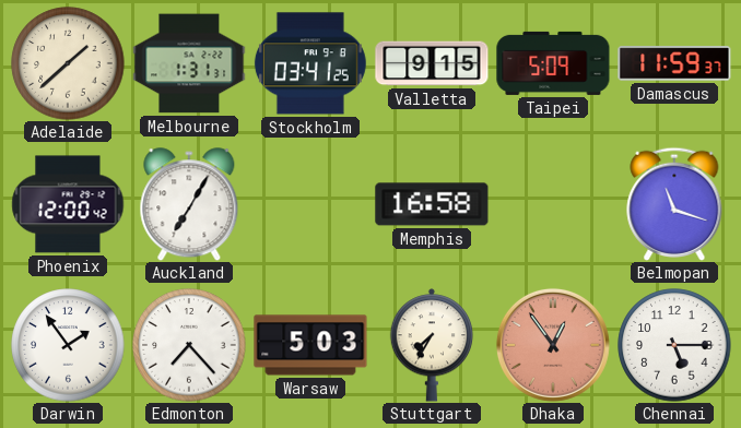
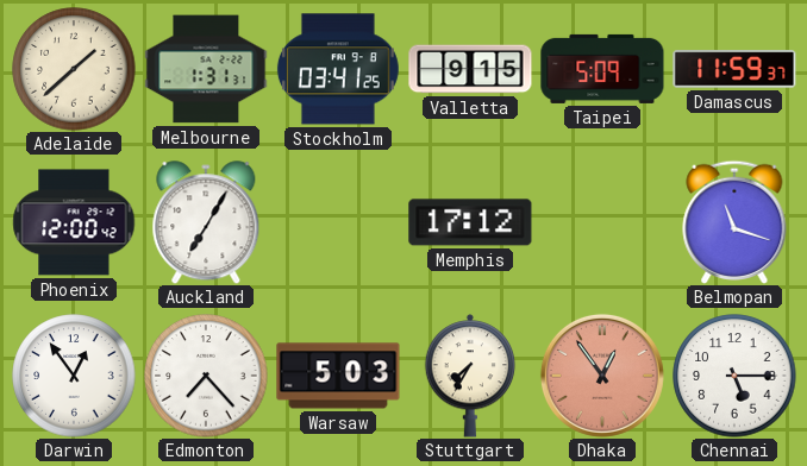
Memphis: 16:58 -> 17:12
Darwin: 1:54 -> 12:54
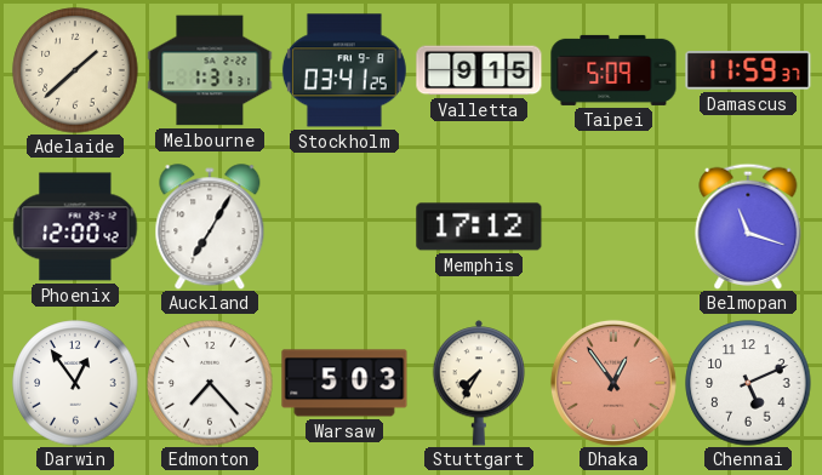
Chennai: 5:15 -> 5:11
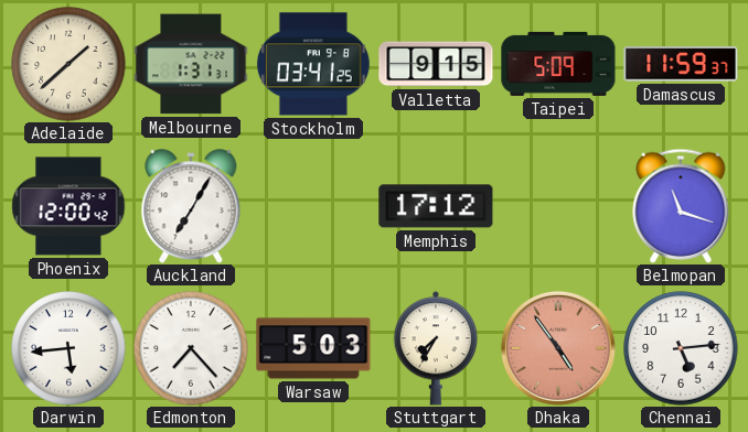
Darwin: 12:54 -> 5:44
Dhaka: 12:54 -> 4:54
Chennai: 5:11 -> 5:14
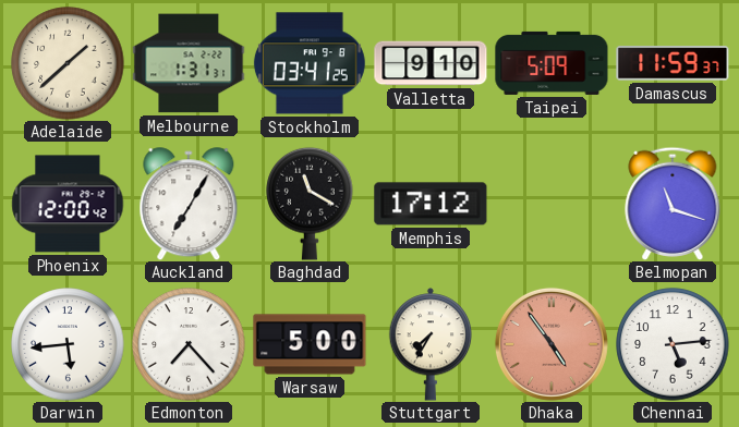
Valletta: 9:15 -> 9:10
Baghdad: none -> 11:20
Warsaw: 5:03 -> 5:00
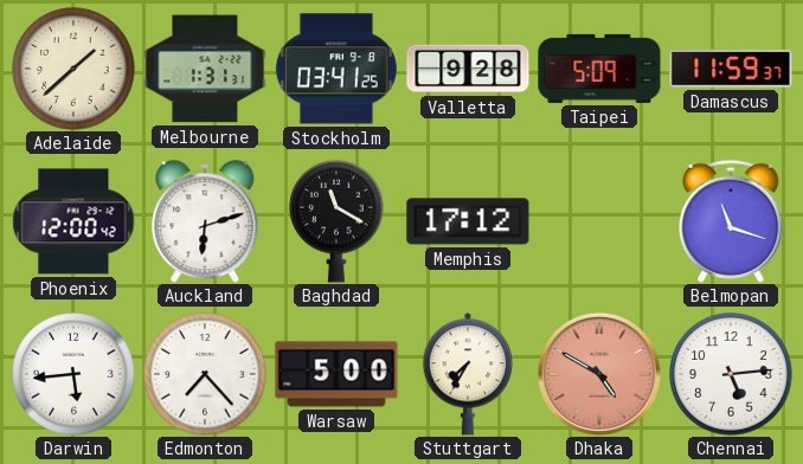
Valletta: 9:10 -> 9:28
Auckland: 7:05 -> 6:12
Dhaka: 4:54 -> 4:50
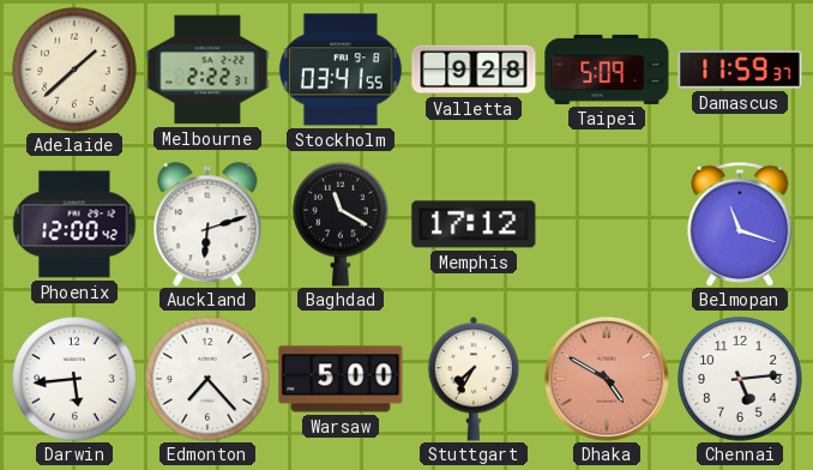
Melbourne: 1:31 -> 2:22
Stockholm: 03:41:25 -> 03:41:55
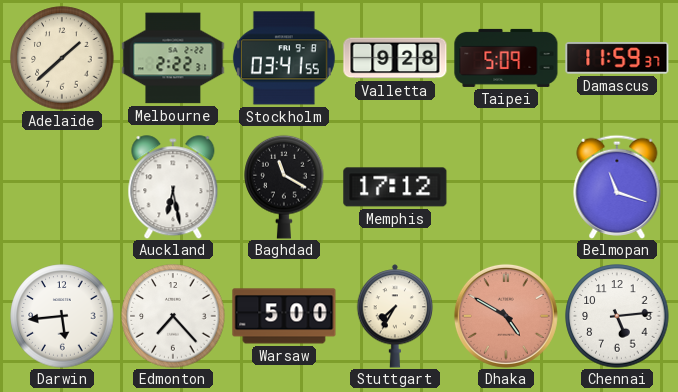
Phoenix: 12:00 -> none
Auckland: 6:12 -> 6:28
